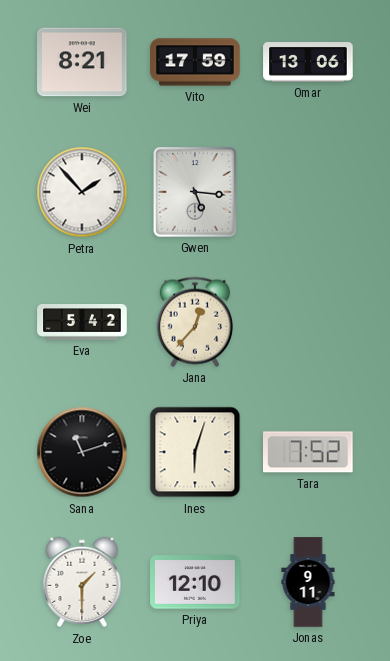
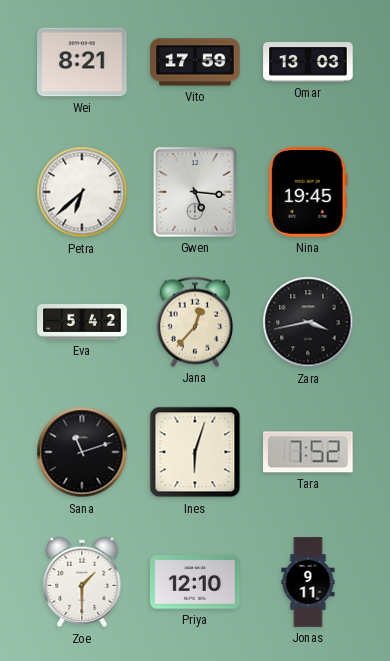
Omar: 13:06 -> 13:03
Petra: 1:53 -> 6:38
Nina: none -> 19:45
Zara: none -> 3:43
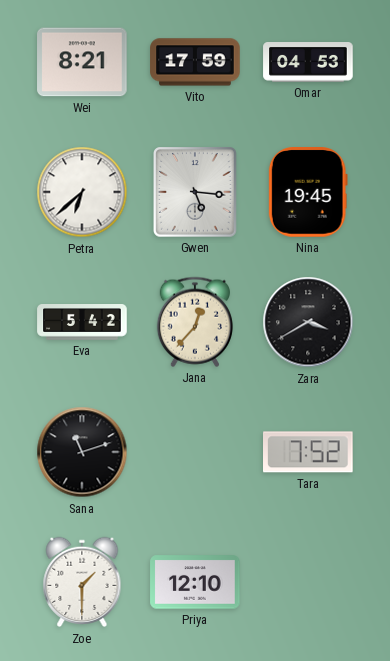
Omar: 13:03 -> 04:53
Zara: 3:43 -> 3:40
Ines: 6:03 -> none
Jonas: 9:11 -> none
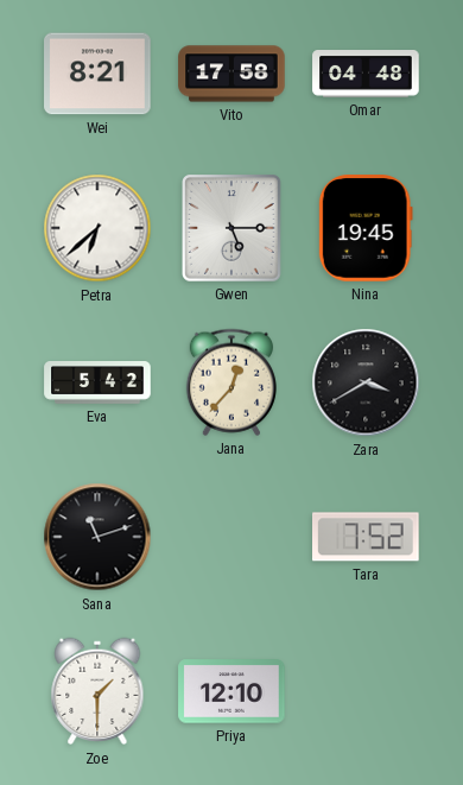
Vito: 17:59 -> 17:58
Omar: 04:53 -> 04:48
Gwen: 5:16 -> 5:15
